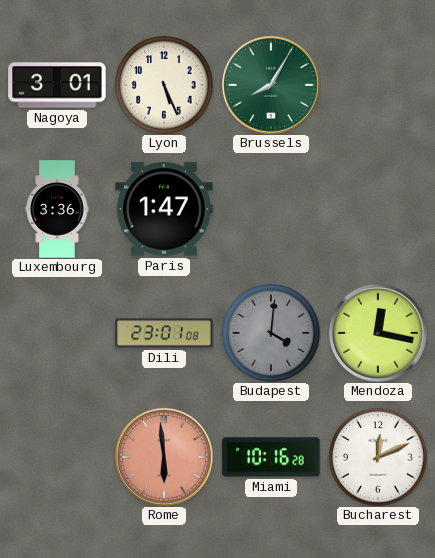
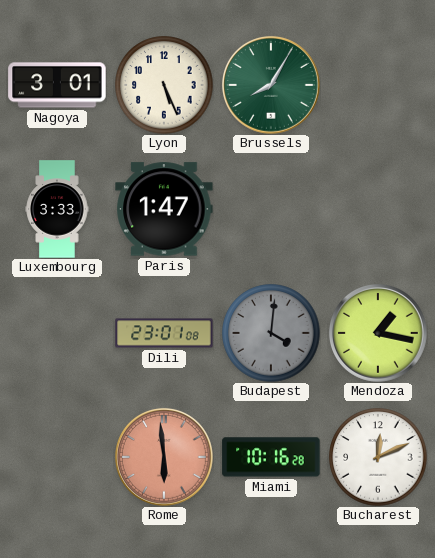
Luxembourg: 3:36 -> 3:33
Mendoza: 12:17 -> 1:17
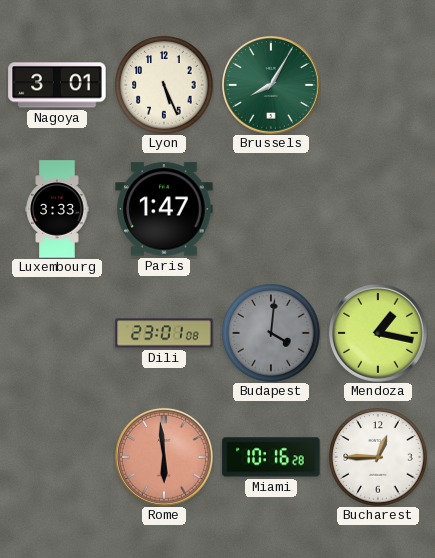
Bucharest: 12:11 -> 12:45
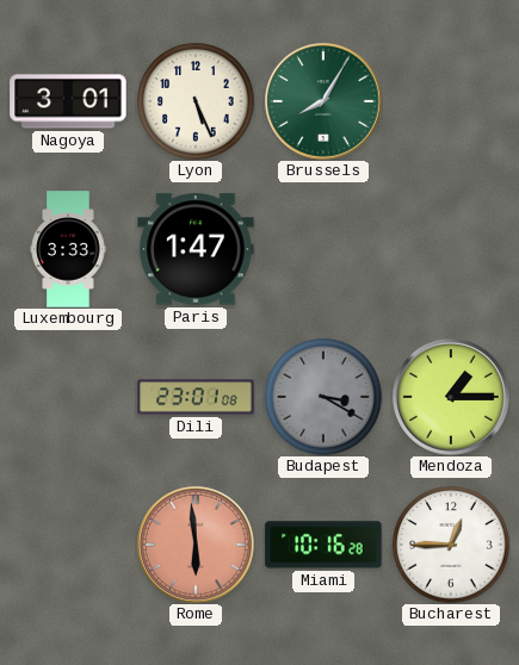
Budapest: 4:01 -> 3:20
Mendoza: 1:17 -> 1:15
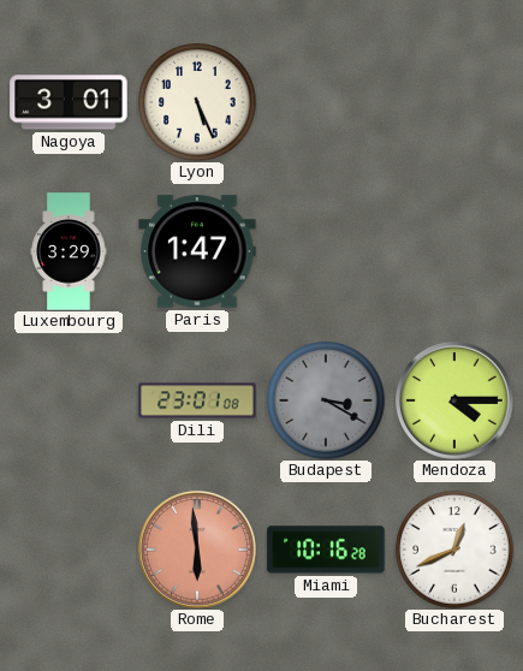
Brussels: 8:05 -> none
Luxembourg: 3:33 -> 3:29
Mendoza: 1:15 -> 4:15
Bucharest: 12:45 -> 12:41
